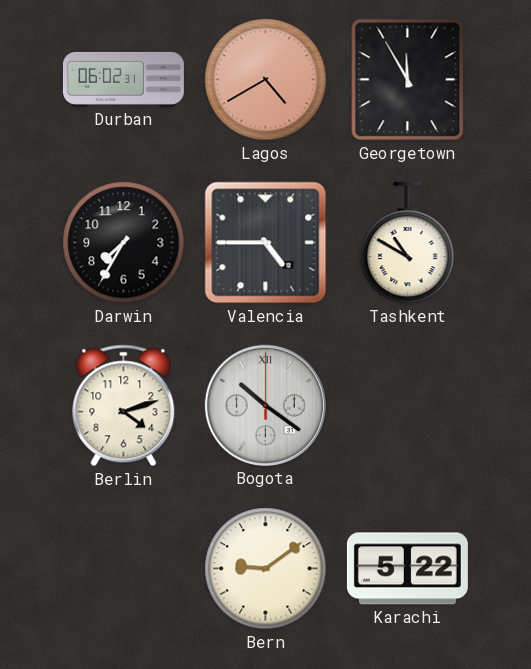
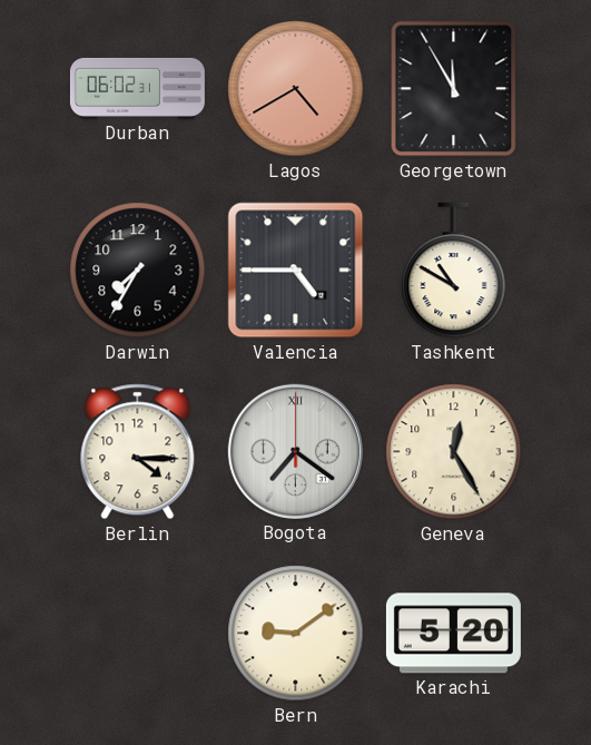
Berlin: 4:12 -> 4:15
Bogota: 10:21 -> 7:21
Geneva: none -> 12:25
Karachi: 5:22 -> 5:20
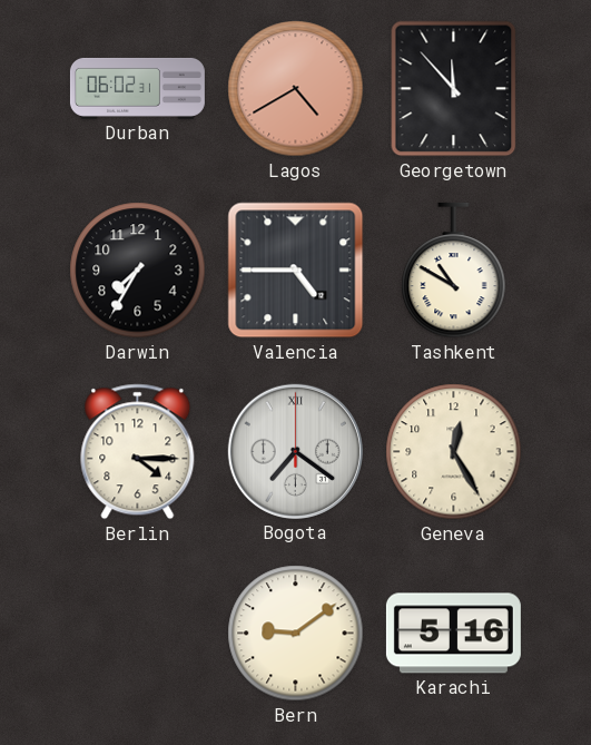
Georgetown: 11:55 -> 11:53
Karachi: 5:20 -> 5:16
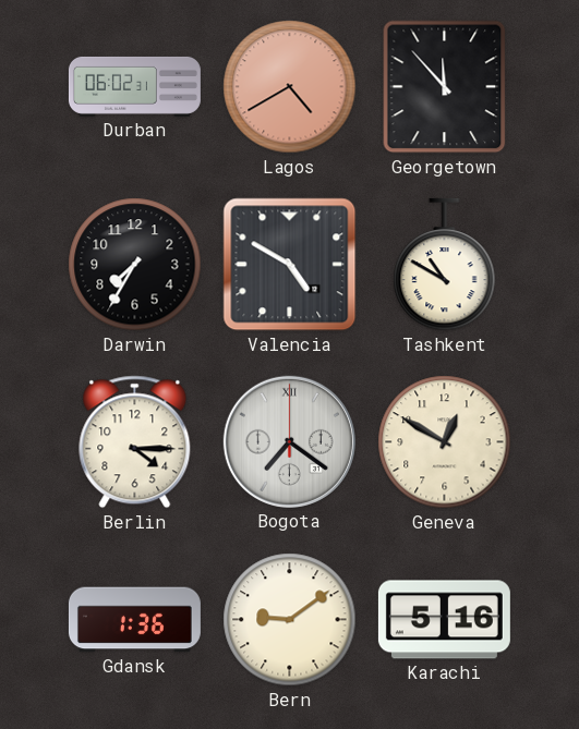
Valencia: 4:45 -> 4:50
Geneva: 12:25 -> 12:50
Gdansk: none -> 1:36
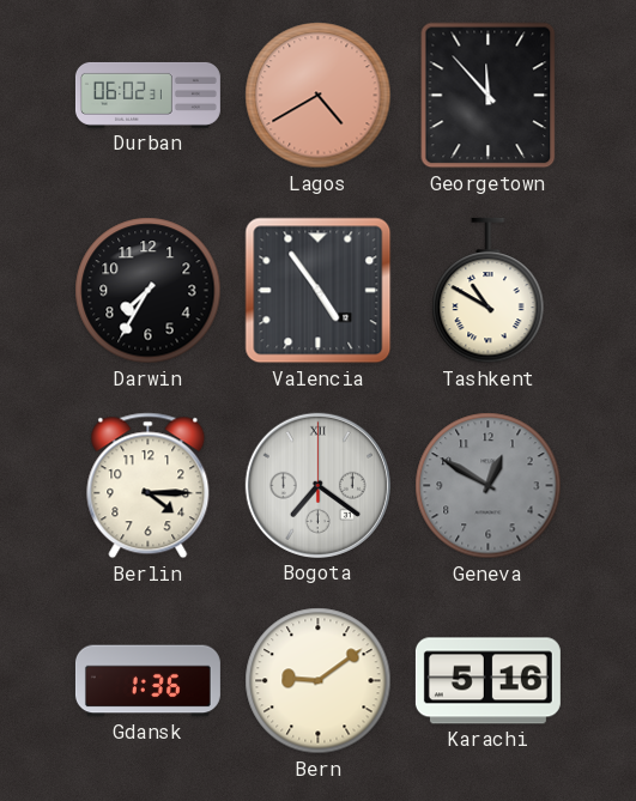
Valencia: 4:50 -> 4:54
Geneva dial: cream -> grey
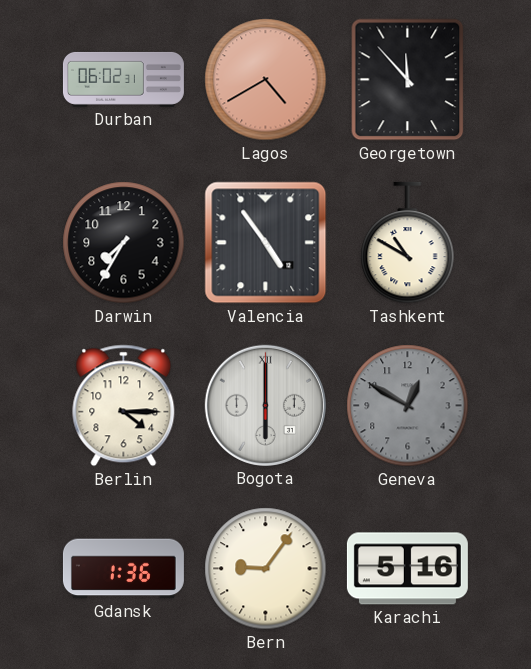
Bogota: 7:21 -> 6:00
Bern: 9:09 -> 9:06
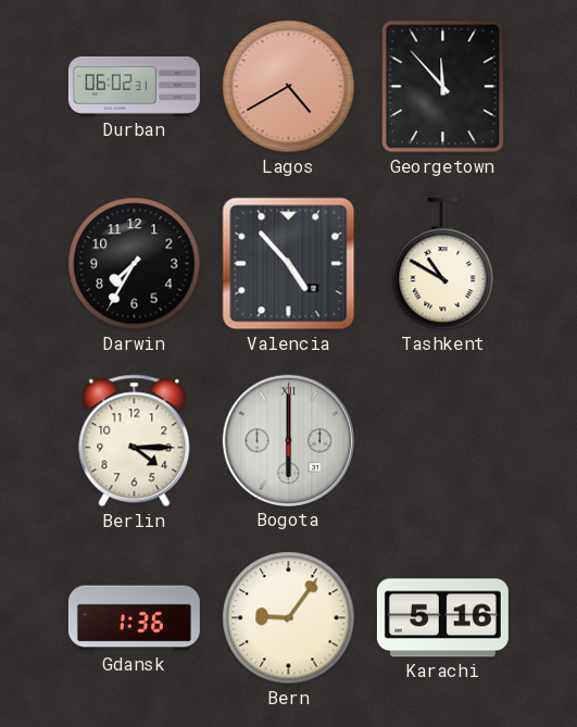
Valencia: 4:54 -> 4:53
Geneva: 12:50 -> none
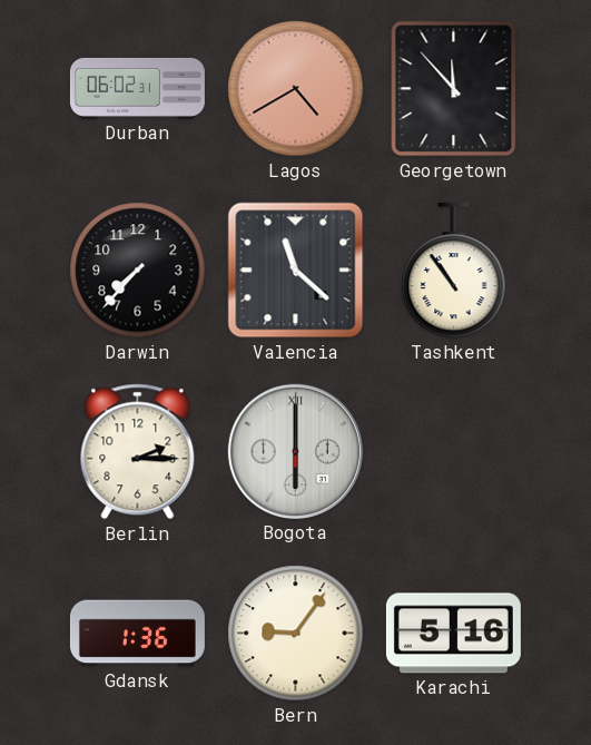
Darwin: 7:35 -> 7:37
Valencia: 4:53 -> 11:22
Tashkent: 10:50 -> 10:54
Berlin: 4:15 -> 2:15
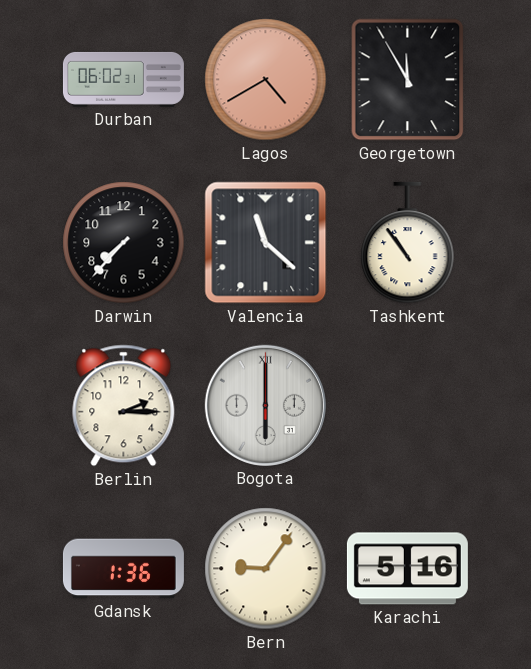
Georgetown: 11:53 -> 11:55
